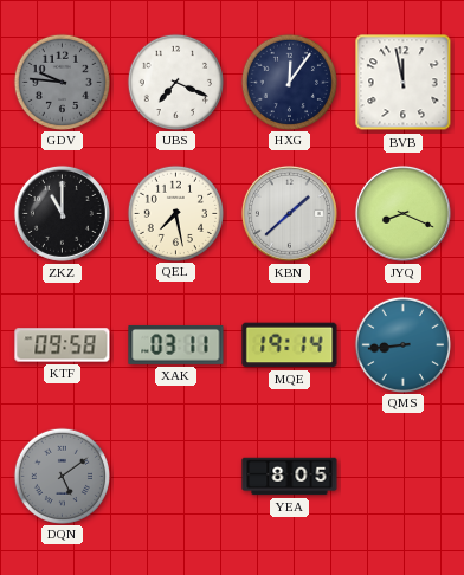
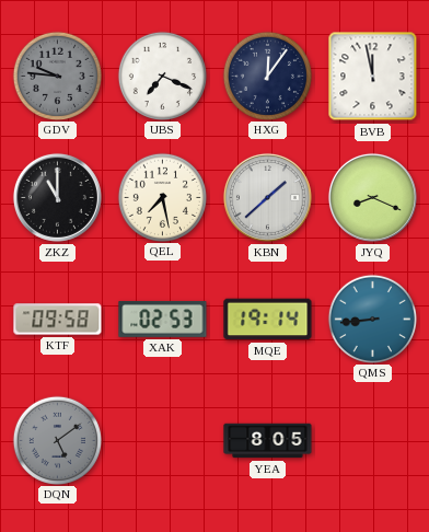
XAK: 03:11 -> 02:53
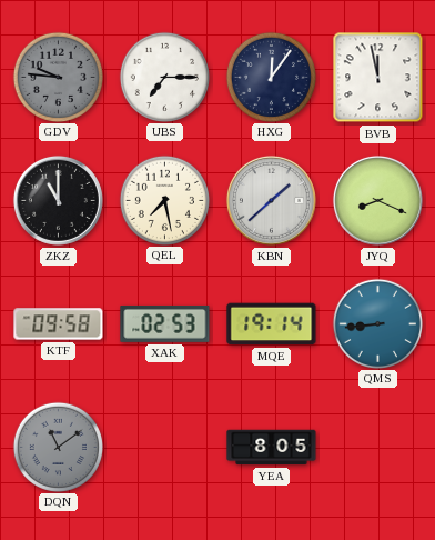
UBS: 7:19 -> 7:15
DQN: 5:09 -> 11:09
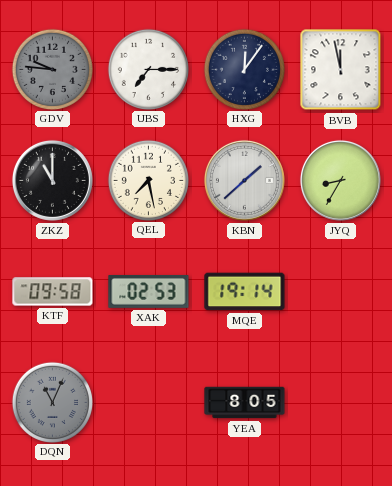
JYQ: 8:19 -> 8:35
QMS: 8:44 -> none
DQN: 11:09 -> 11:04
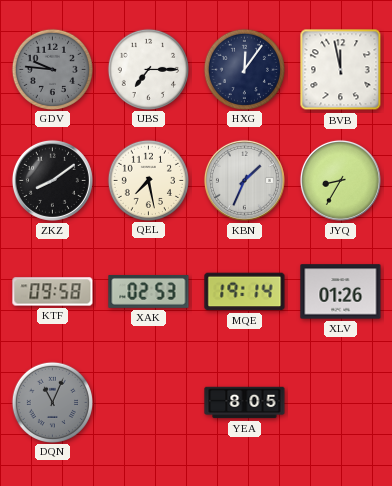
ZKZ: 11:00 -> 8:09
KBN: 1:38 -> 1:34
XLV: none -> 01:26
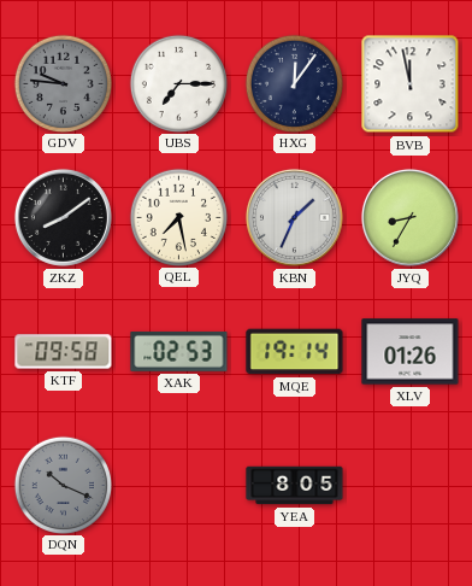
DQN: 11:04 -> 10:19
